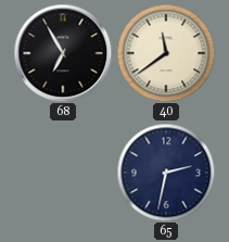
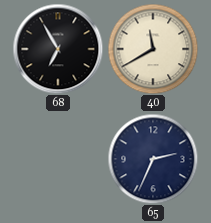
40: 11:39 -> 11:40
65: 2:32 -> 2:34
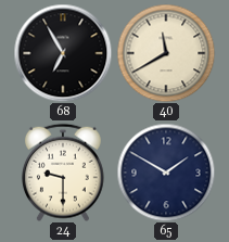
24: none -> 9:30
65: 2:34 -> 1:50
